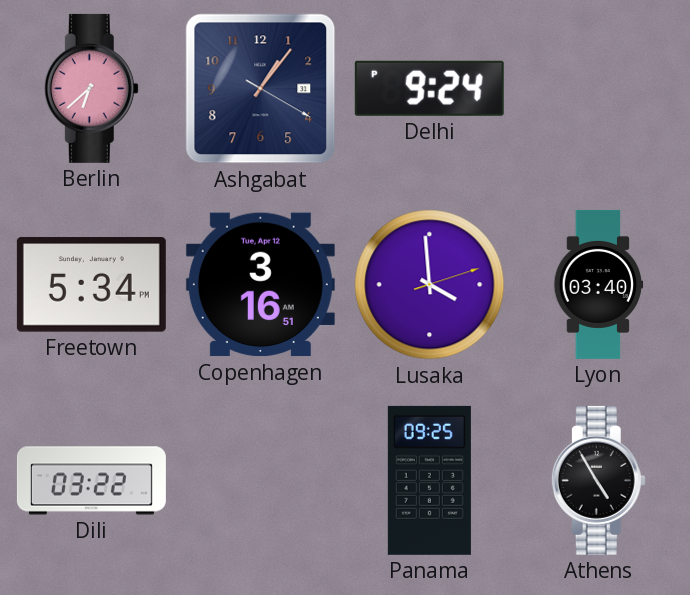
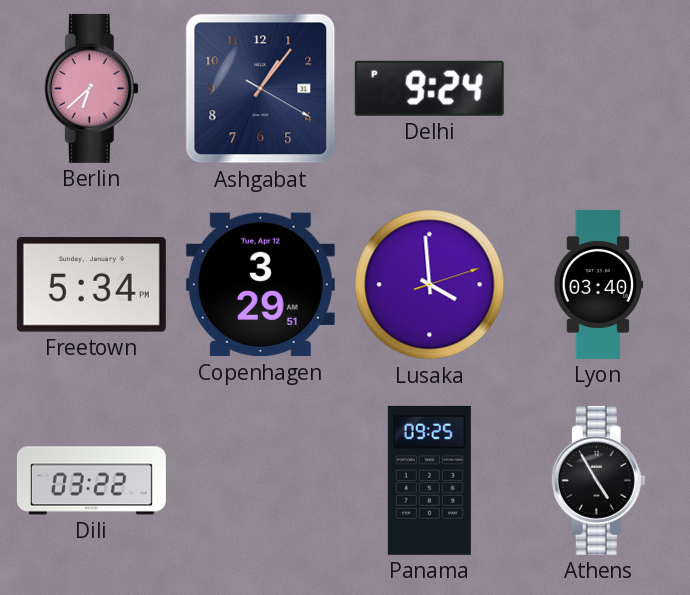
Copenhagen: 3:16 -> 3:29
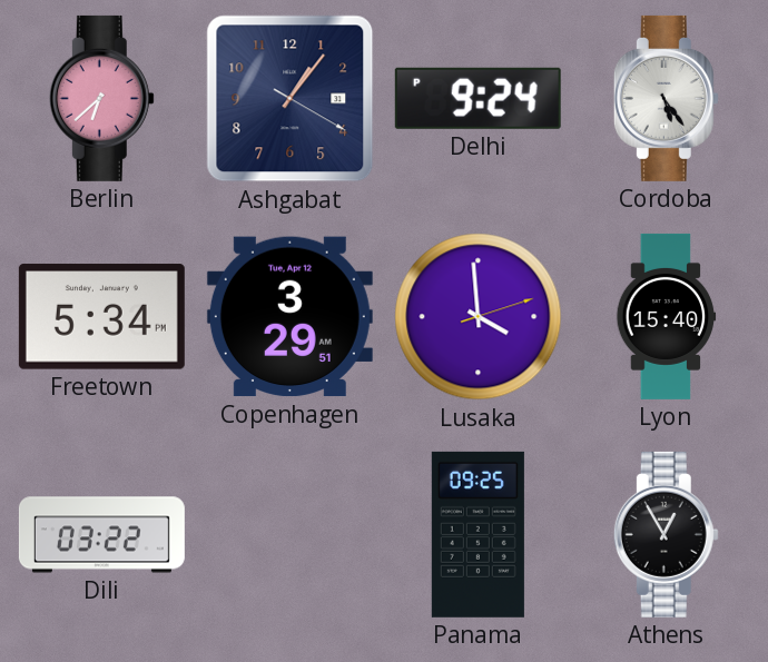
Cordoba: none -> 5:24
Lyon: 03:40 -> 15:40
Athens: 4:55 -> 12:55
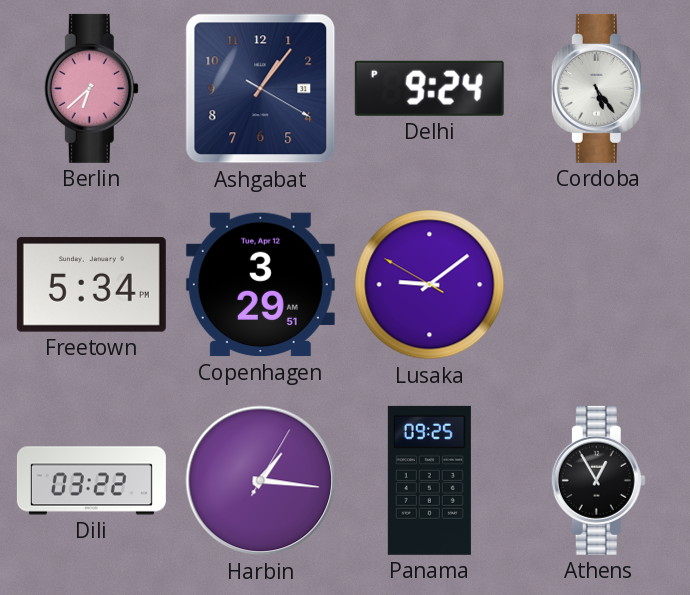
Lusaka: 3:59 -> 9:08
Lyon: 15:40 -> none
Harbin: none -> 1:16
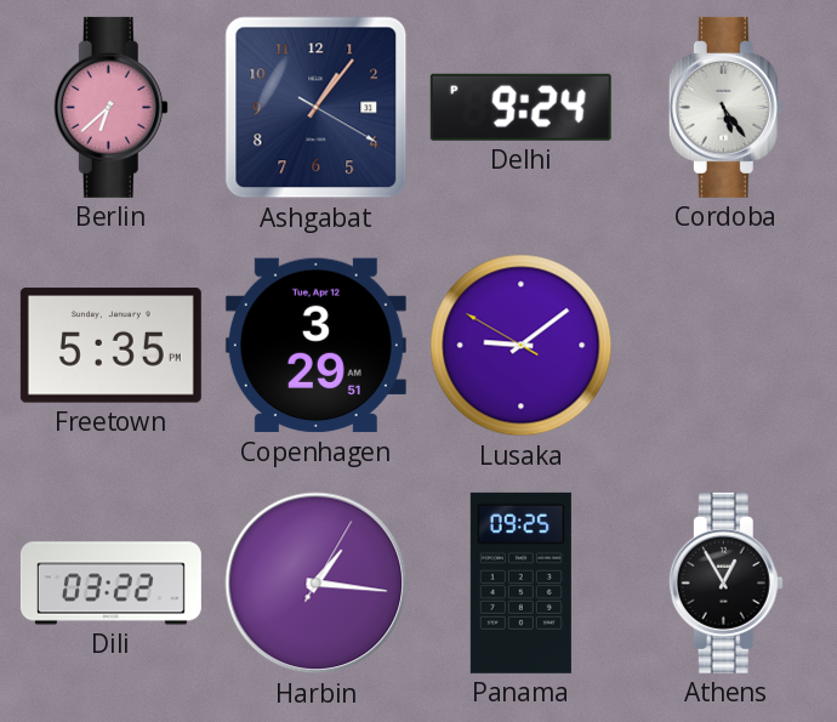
Freetown: 5:34 -> 5:35
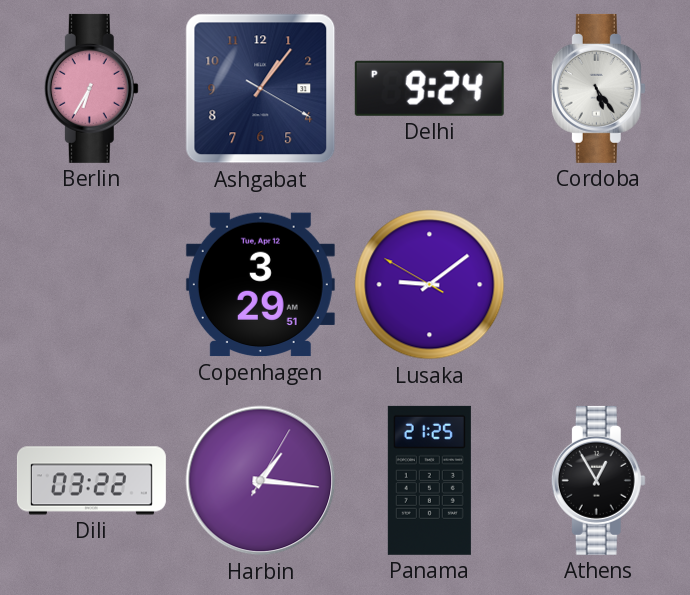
Berlin: 6:38 -> 6:35
Freetown: 5:35 -> none
Panama: 09:25 -> 21:25
